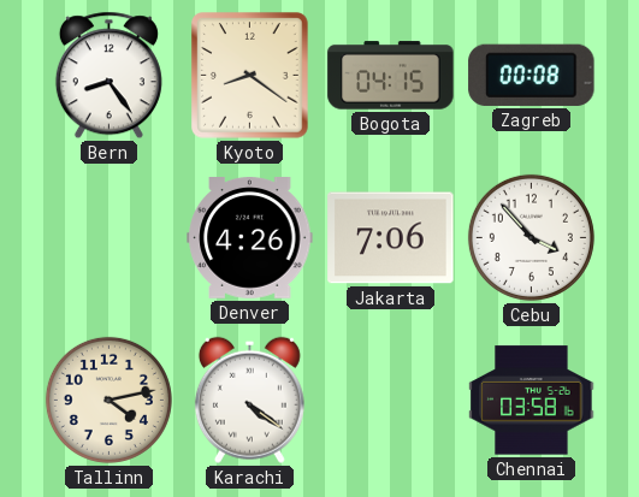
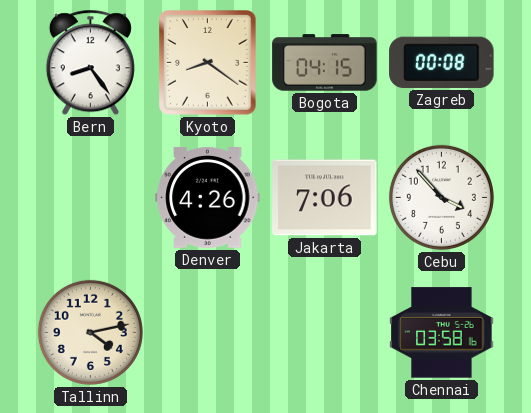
Karachi: 4:21 -> none
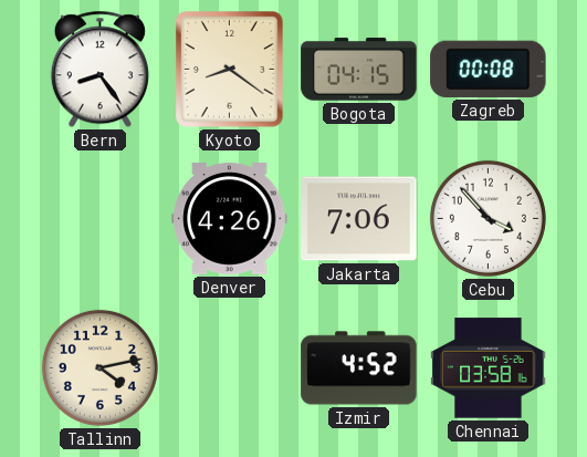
Izmir: none -> 4:52
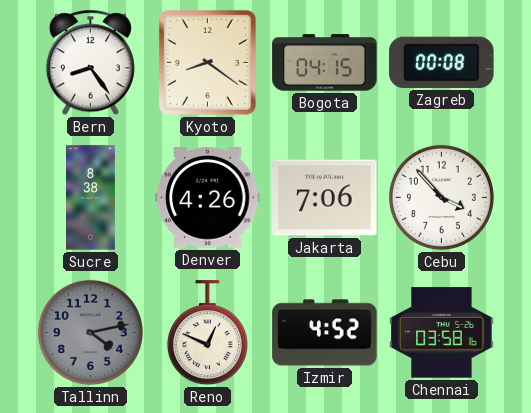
Sucre: none -> 8:38
Tallinn dial: cream -> grey
Reno: none -> 12:49
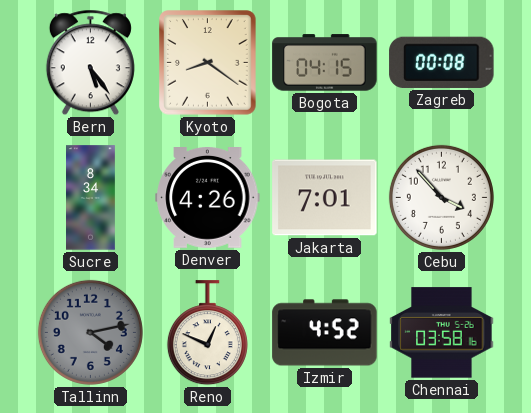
Bern: 8:24 -> 5:24
Sucre: 8:38 -> 8:34
Jakarta: 7:06 -> 7:01
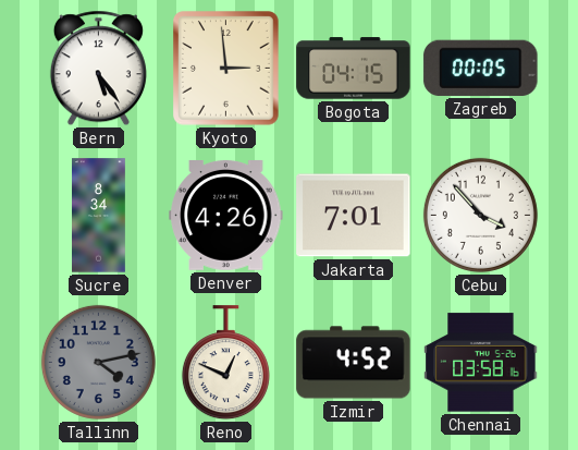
Kyoto: 8:21 -> 2:59
Zagreb: 00:08 -> 00:05
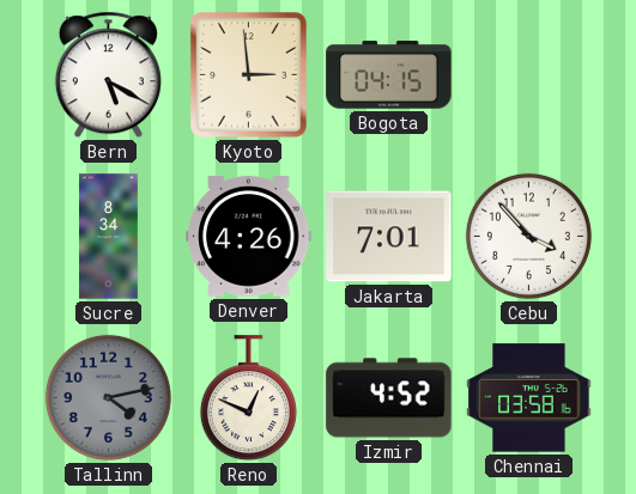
Bern: 5:24 -> 5:20
Zagreb: 00:05 -> none
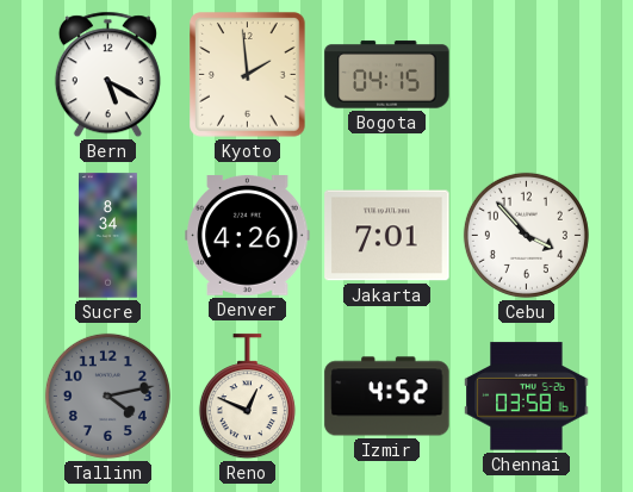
Kyoto: 2:59 -> 1:59
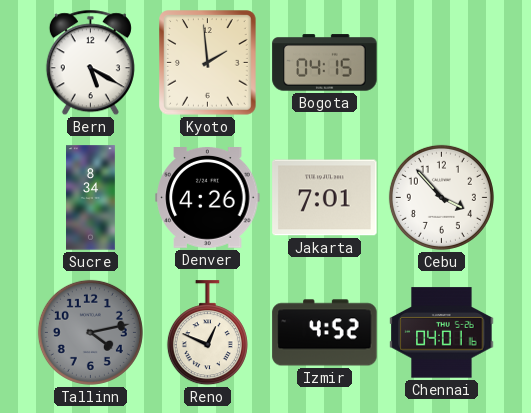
Chennai: 03:58 -> 04:01
